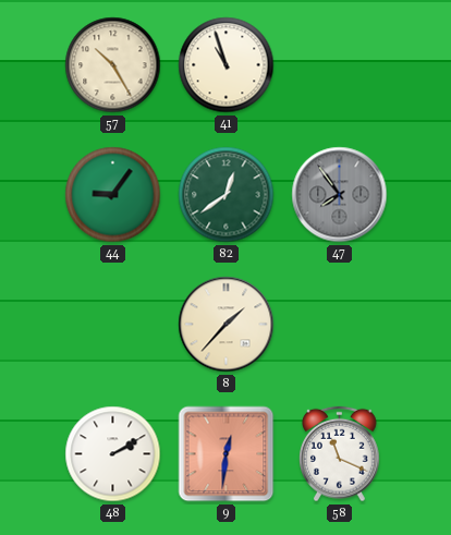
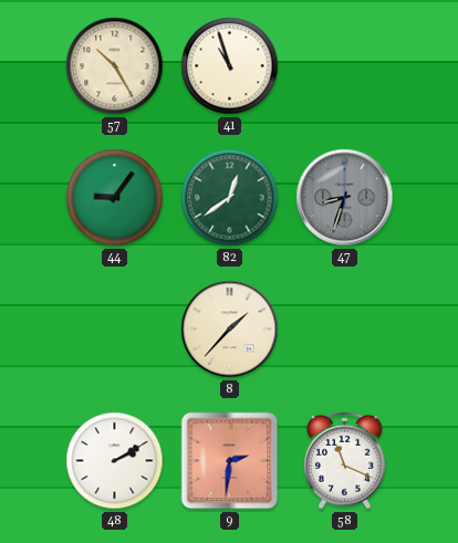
47: 7:54 -> 8:33
9: 12:31 -> 2:31
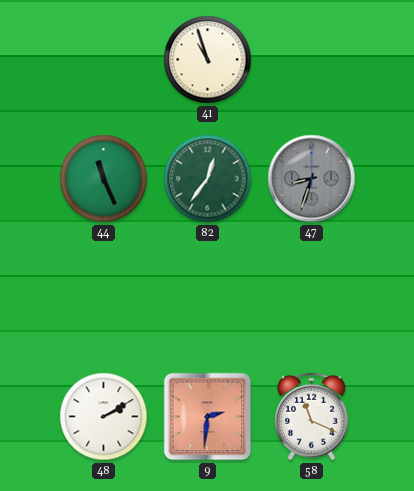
57: 10:25 -> none
44: 9:06 -> 11:26
82: 12:39 -> 12:36
8: 1:37 -> none
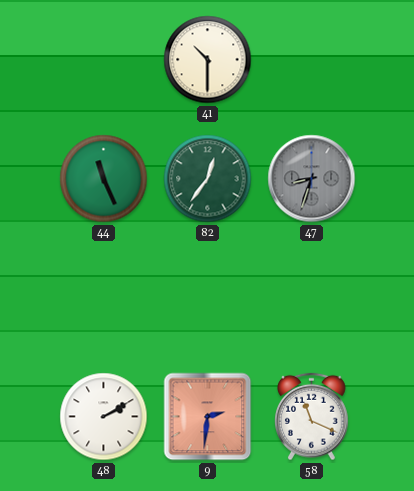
41: 10:57 -> 10:30
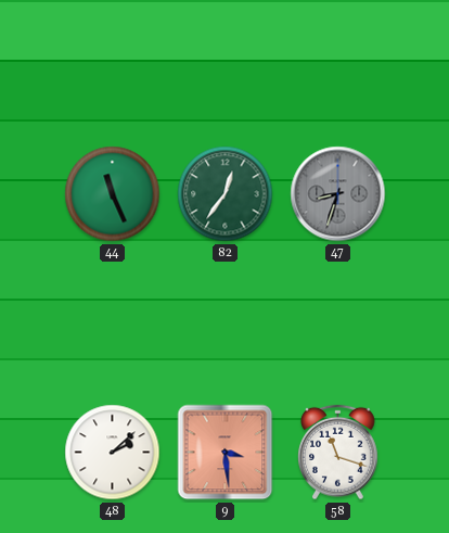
41: 10:30 -> none
48: 2:10 -> 2:08
9: 2:31 -> 3:29
58: 11:19 -> 11:18
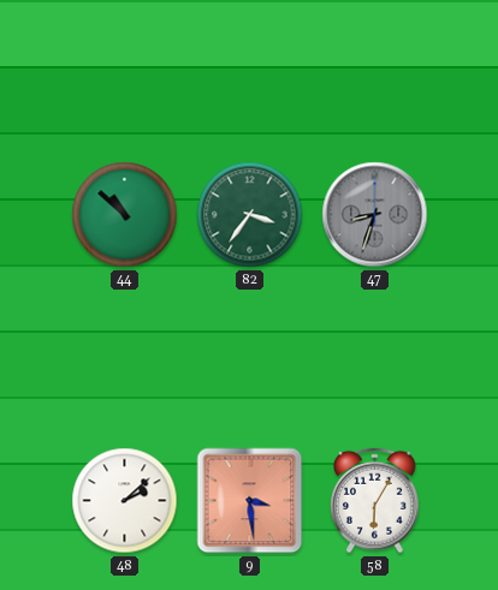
44: 11:26 -> 10:52
82: 12:36 -> 3:36
58: 11:18 -> 6:05
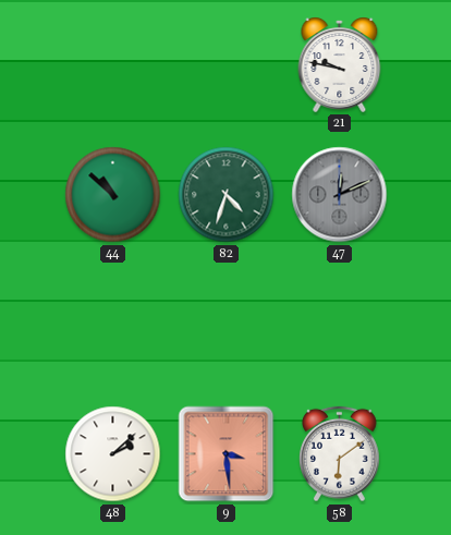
21: none -> 9:47
82: 3:36 -> 4:33
47: 8:33 -> 12:11
58: 6:05 -> 6:09
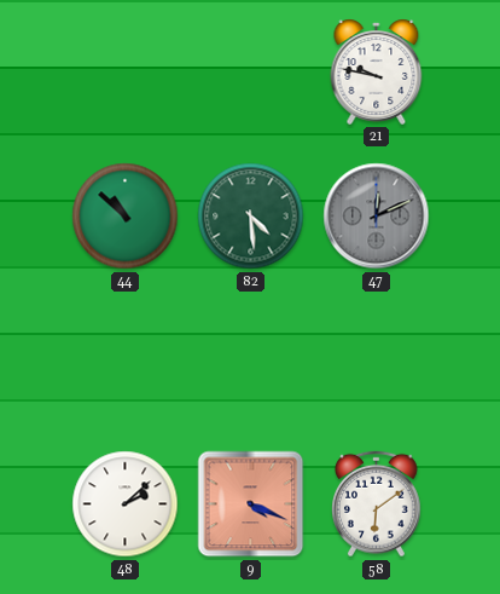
82: 4:33 -> 4:29
9: 3:29 -> 4:19
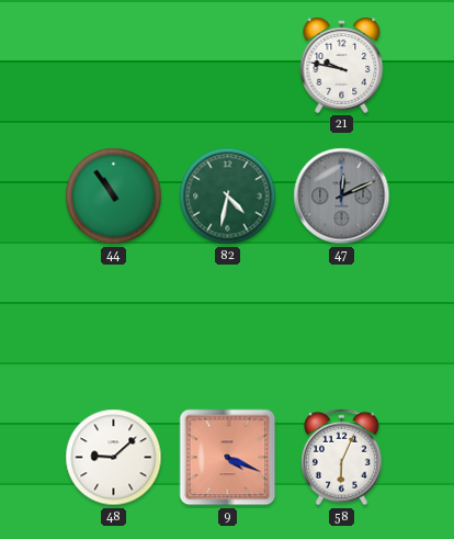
44: 10:52 -> 10:54
82: 4:29 -> 4:32
48: 2:08 -> 9:08
58: 6:09 -> 6:04
